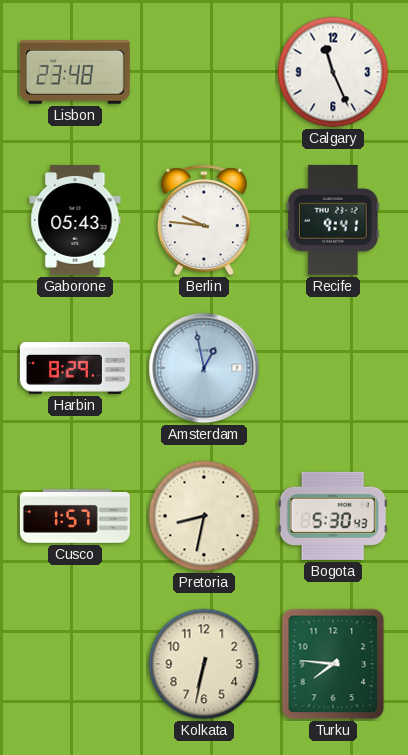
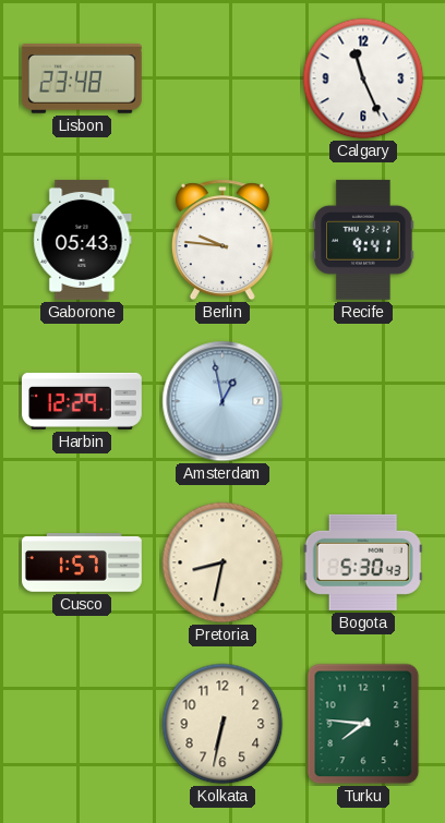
Harbin: 8:29 -> 12:29
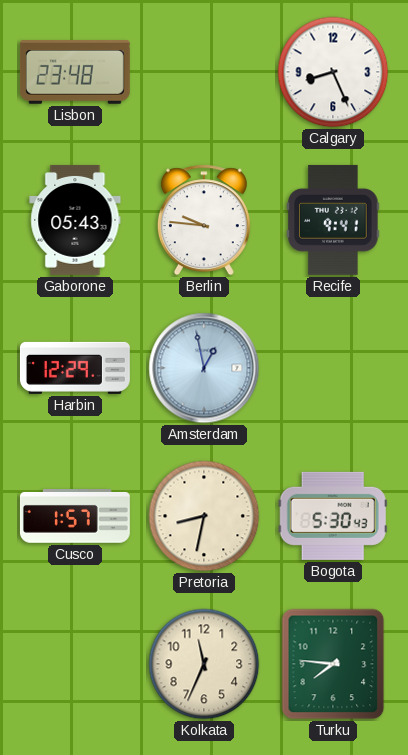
Calgary: 11:26 -> 8:26
Kolkata: 6:32 -> 11:34
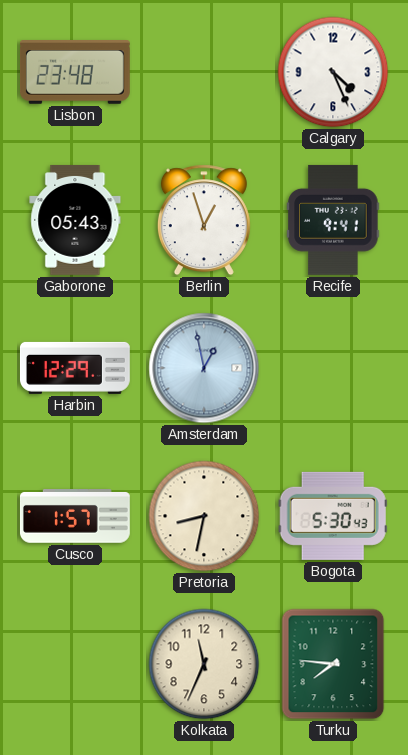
Calgary: 8:26 -> 4:26
Berlin: 9:46 -> 12:57
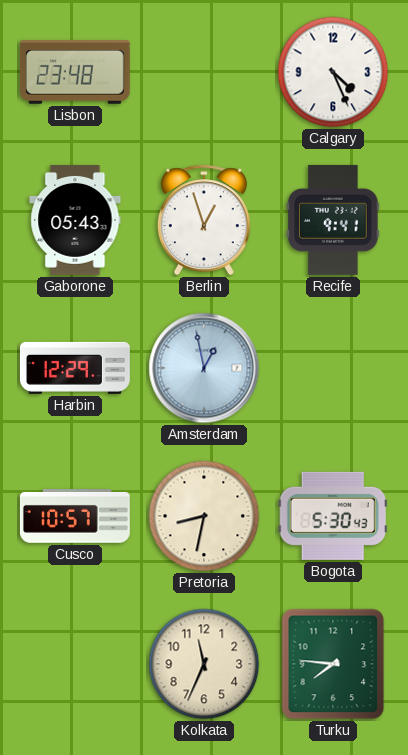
Cusco: 1:57 -> 10:57
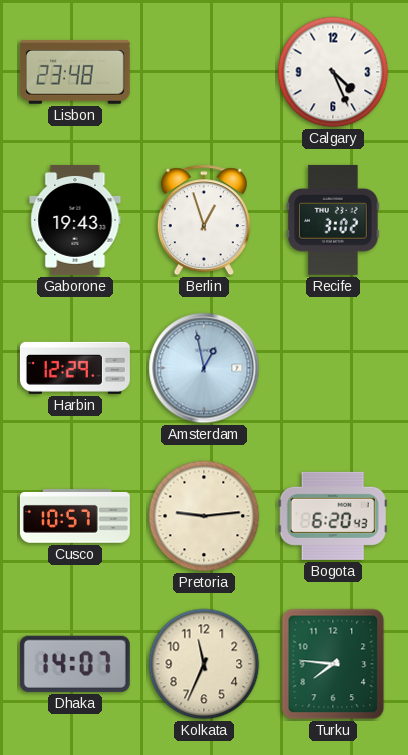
Gaborone: 05:43 -> 19:43
Recife: 9:41 -> 3:02
Pretoria: 8:32 -> 9:14
Bogota: 5:30 -> 6:20
Dhaka: none -> 14:07
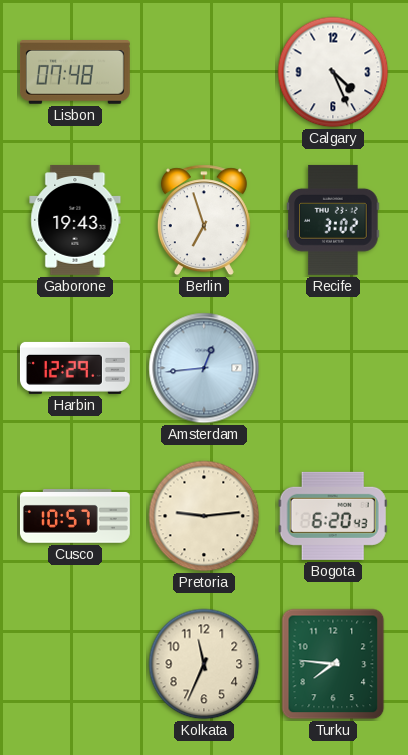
Lisbon: 23:48 -> 07:48
Berlin: 12:57 -> 6:57
Amsterdam: 12:58 -> 12:44
Dhaka: 14:07 -> none
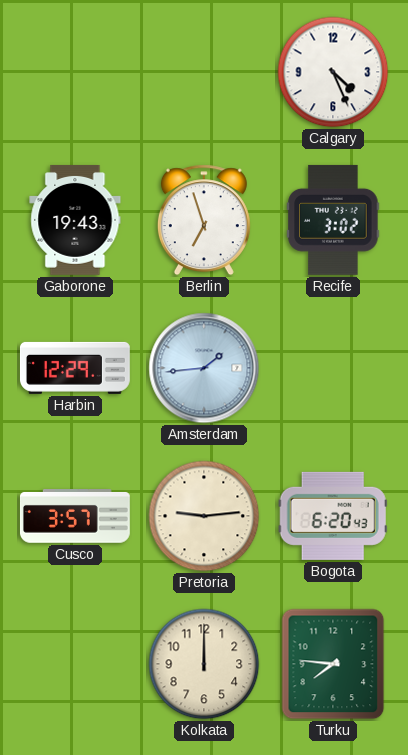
Lisbon: 07:48 -> none
Amsterdam: 12:44 -> 1:44
Cusco: 10:57 -> 3:57
Kolkata: 11:34 -> 12:00
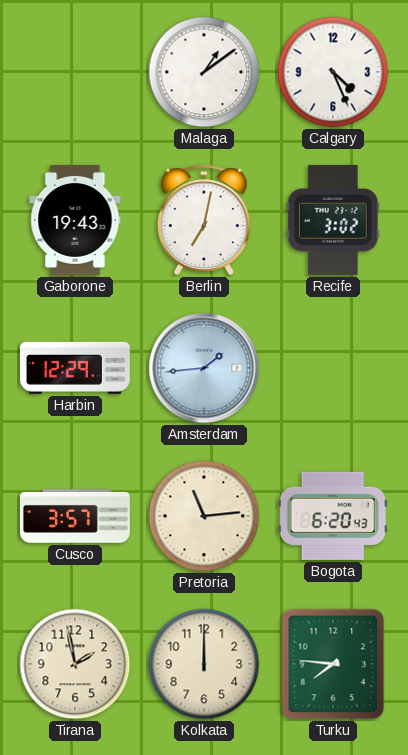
Malaga: none -> 1:09
Berlin: 6:57 -> 7:02
Pretoria: 9:14 -> 11:14
Tirana: none -> 1:58
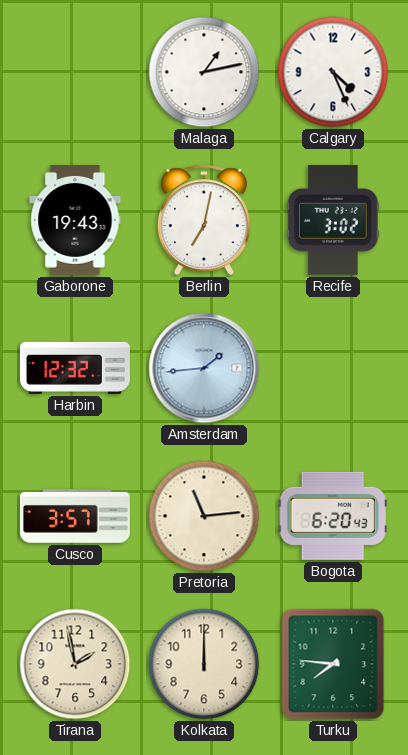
Malaga: 1:09 -> 1:13
Harbin: 12:29 -> 12:32
